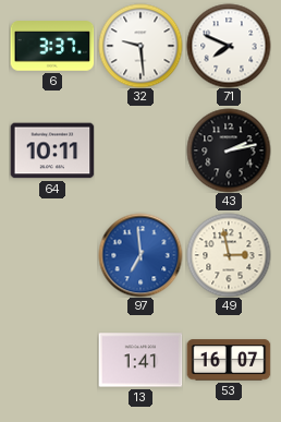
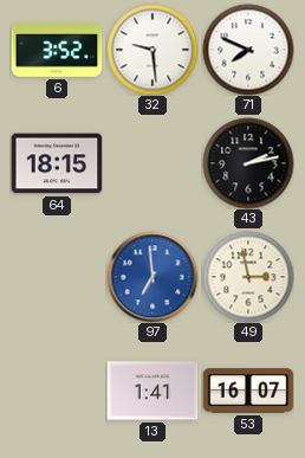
6: 3:37 -> 3:52
64: 10:11 -> 18:15
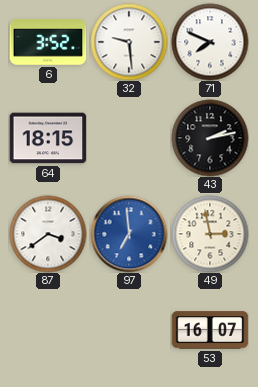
87: none -> 3:39
13: 1:41 -> none
